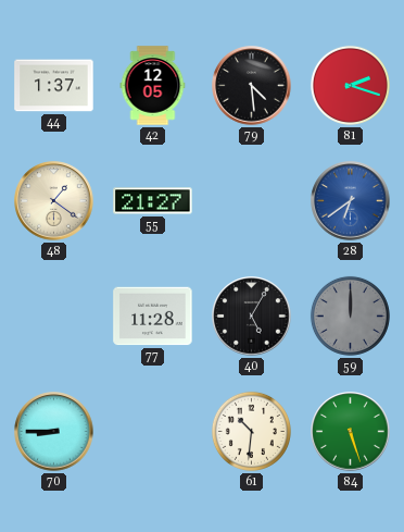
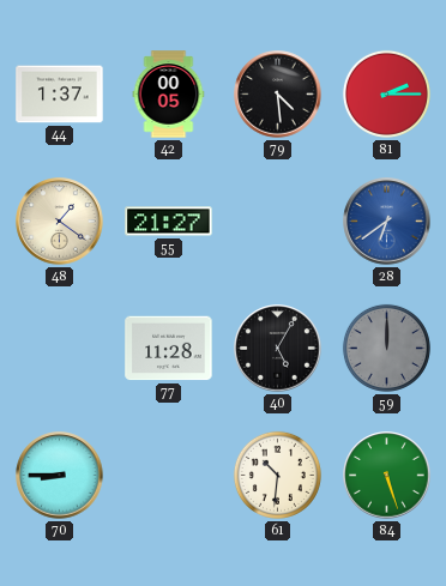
42: 12:05 -> 00:05
81: 2:18 -> 2:15
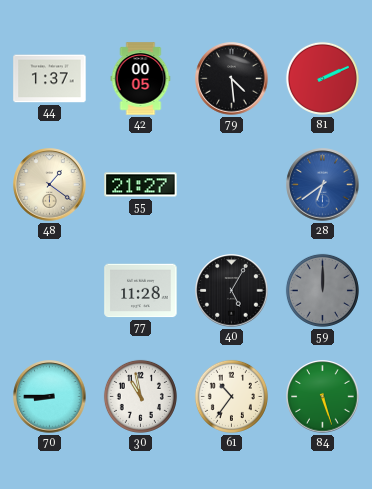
81: 2:15 -> 2:11
30: none -> 10:58
61: 10:31 -> 10:36
